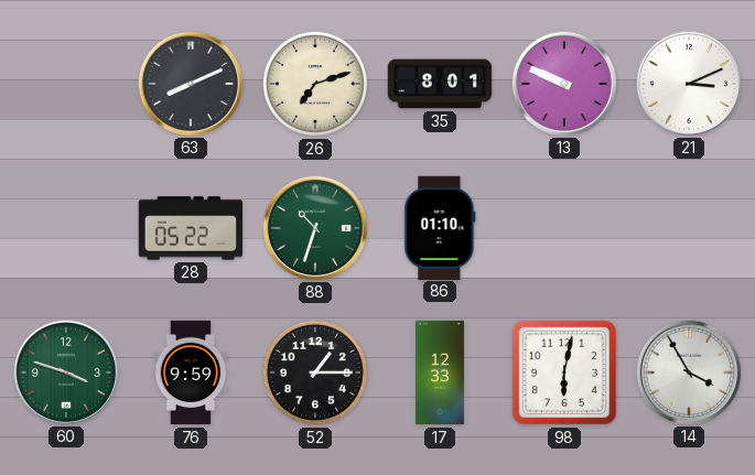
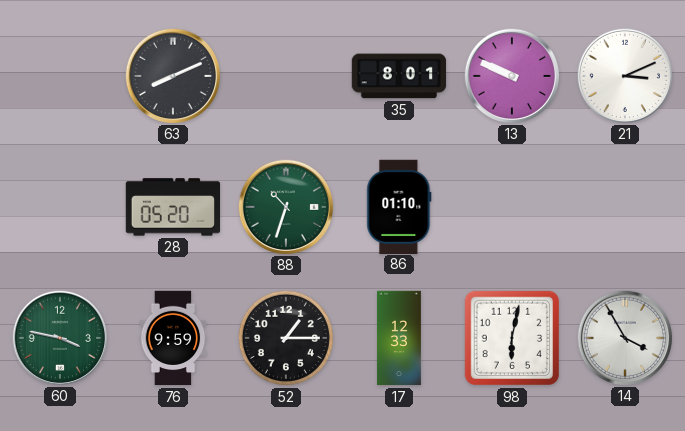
26: 7:12 -> none
28: 05:22 -> 05:20
60: 3:48 -> 3:47
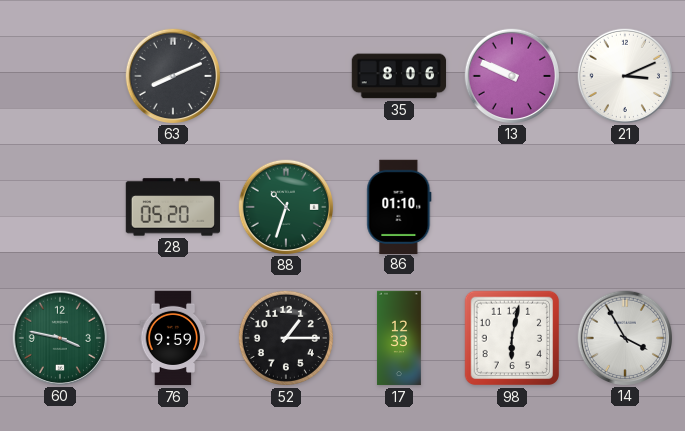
35: 8:01 -> 8:06
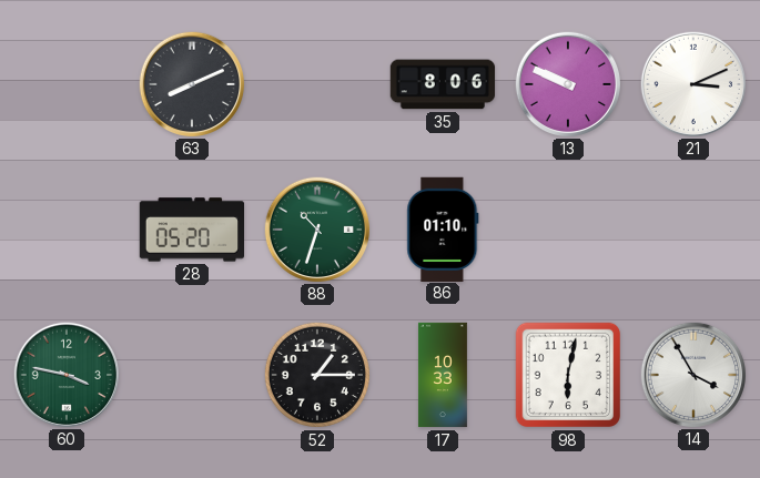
76: 9:59 -> none
17: 12:33 -> 10:33
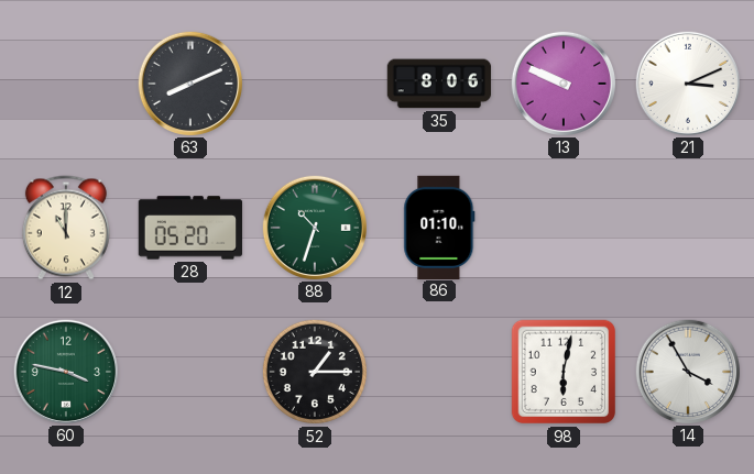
12: none -> 11:00
17: 10:33 -> none
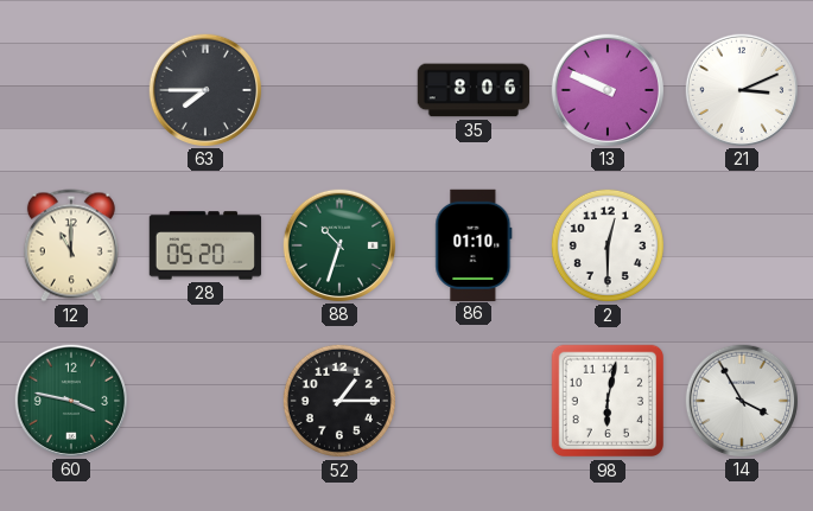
63: 8:11 -> 7:45
2: none -> 12:30
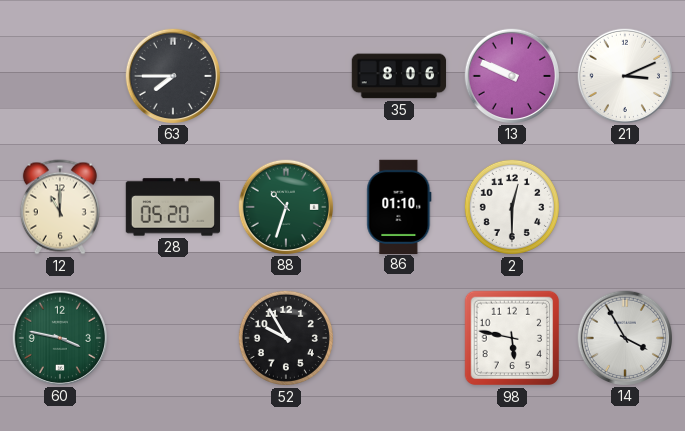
52: 1:15 -> 9:55
98: 6:02 -> 5:47
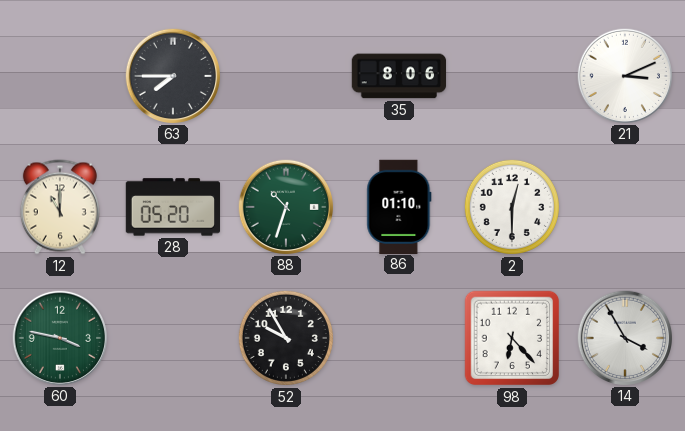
13: 9:49 -> none
98: 5:47 -> 6:23
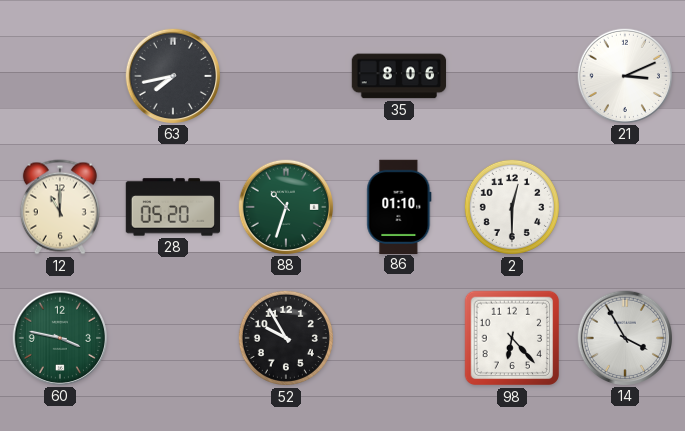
63: 7:45 -> 7:43
